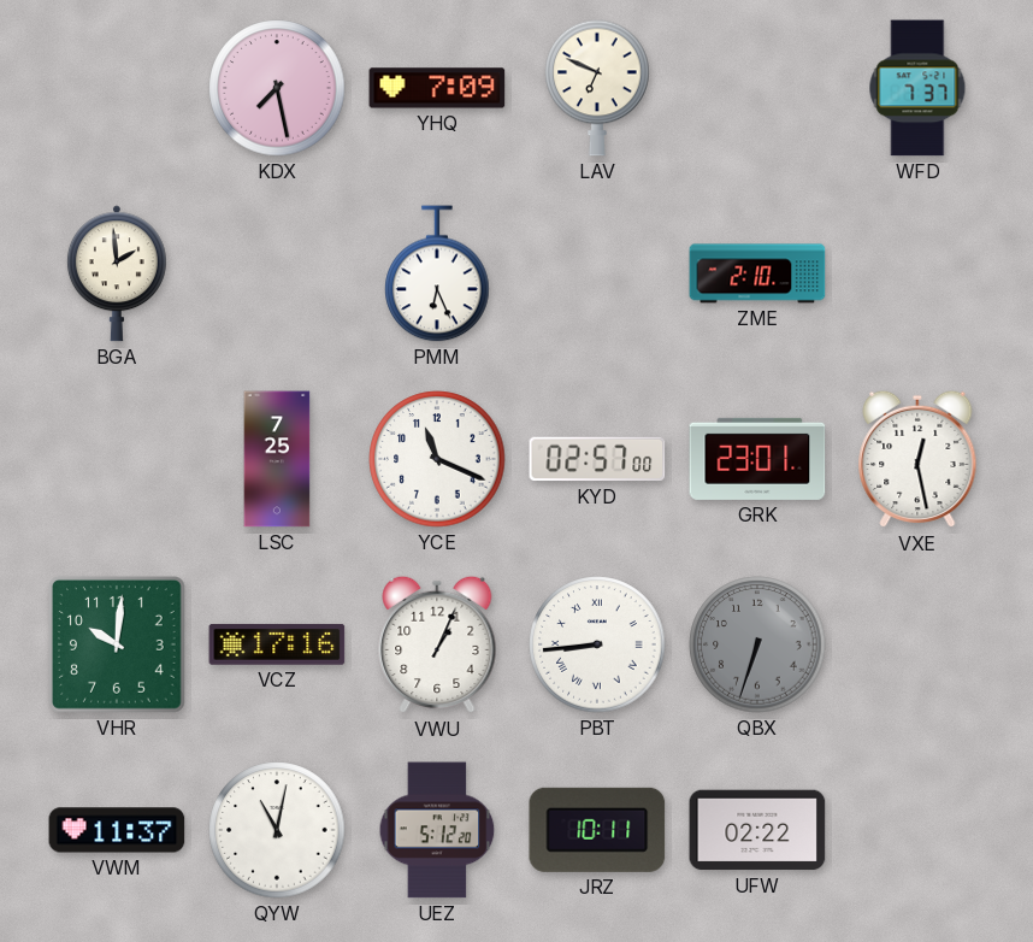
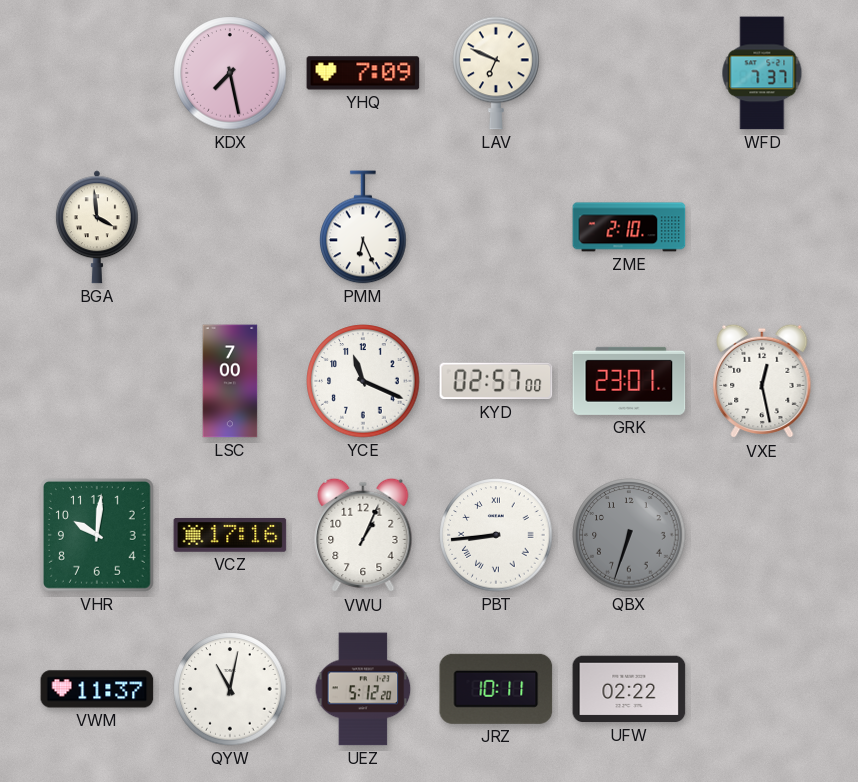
BGA: 1:59 -> 3:59
LSC: 7:25 -> 7:00
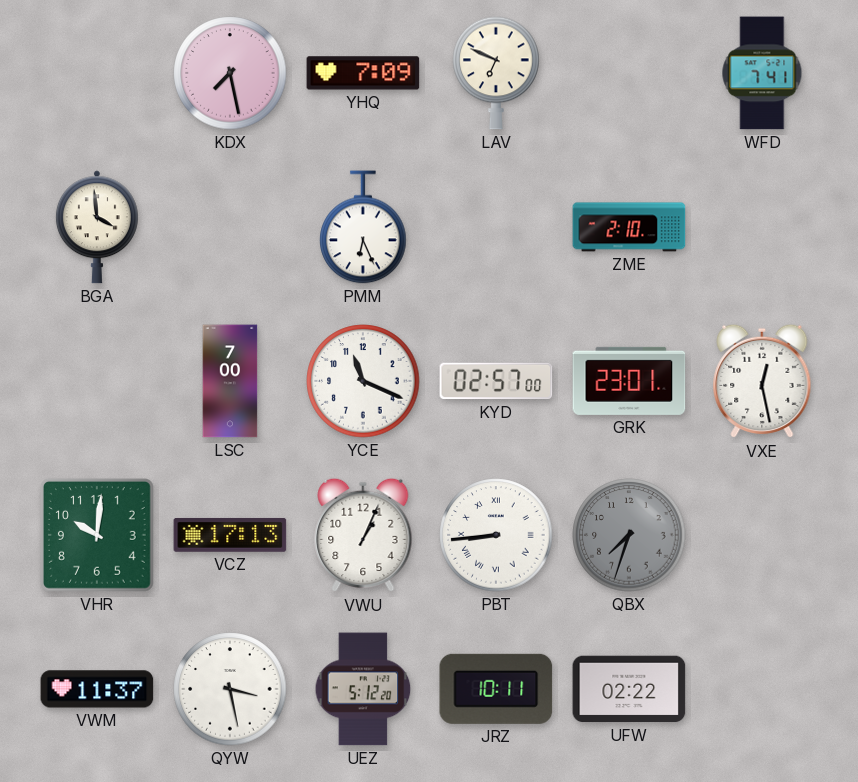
WFD: 7:37 -> 7:41
VCZ: 17:16 -> 17:13
QBX: 6:33 -> 7:33
QYW: 11:02 -> 3:28
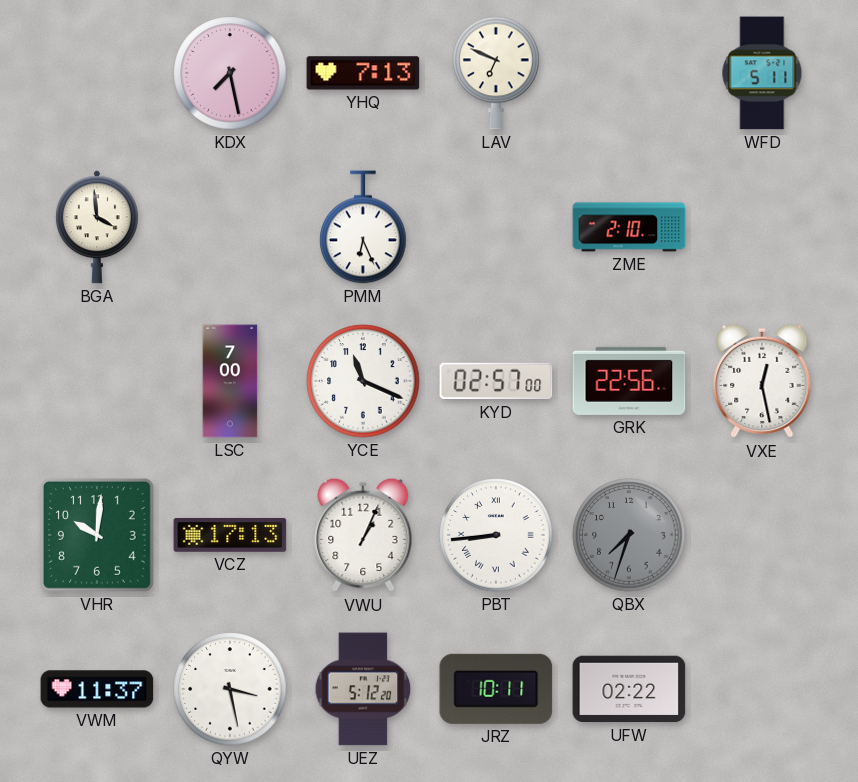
YHQ: 7:09 -> 7:13
WFD: 7:41 -> 5:11
GRK: 23:01 -> 22:56
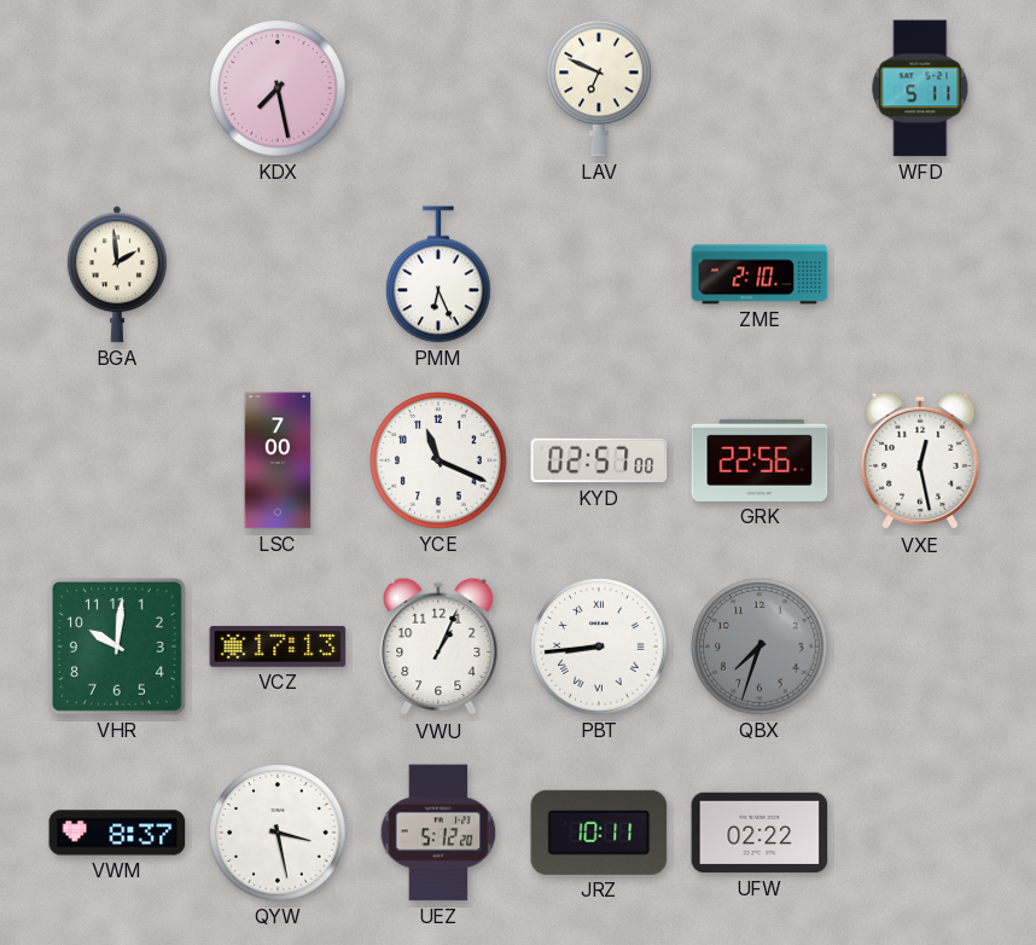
YHQ: 7:13 -> none
BGA: 3:59 -> 1:59
VWM: 11:37 -> 8:37
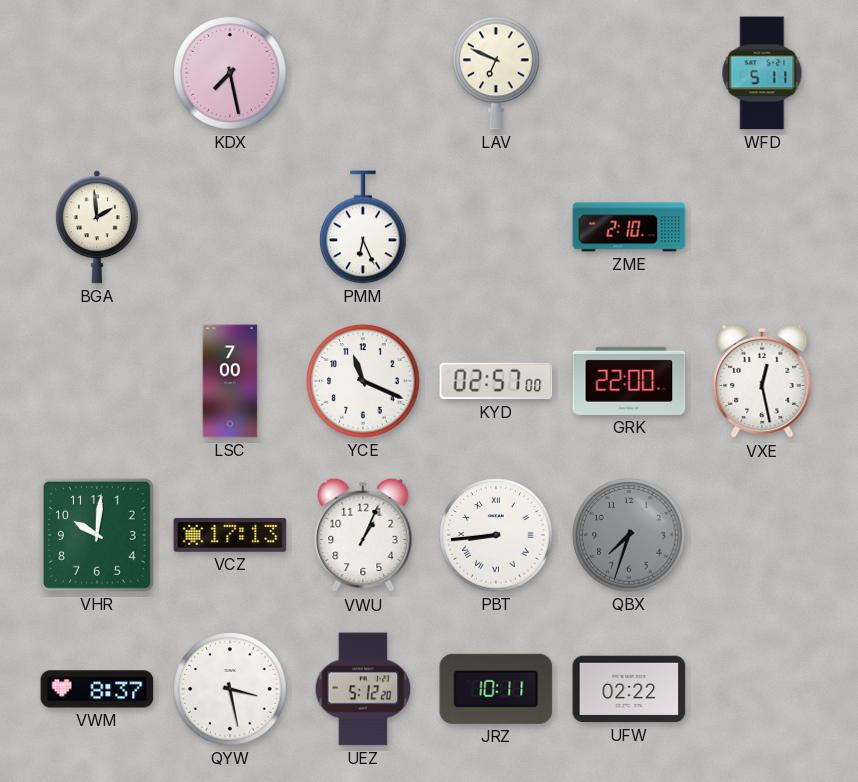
GRK: 22:56 -> 22:00
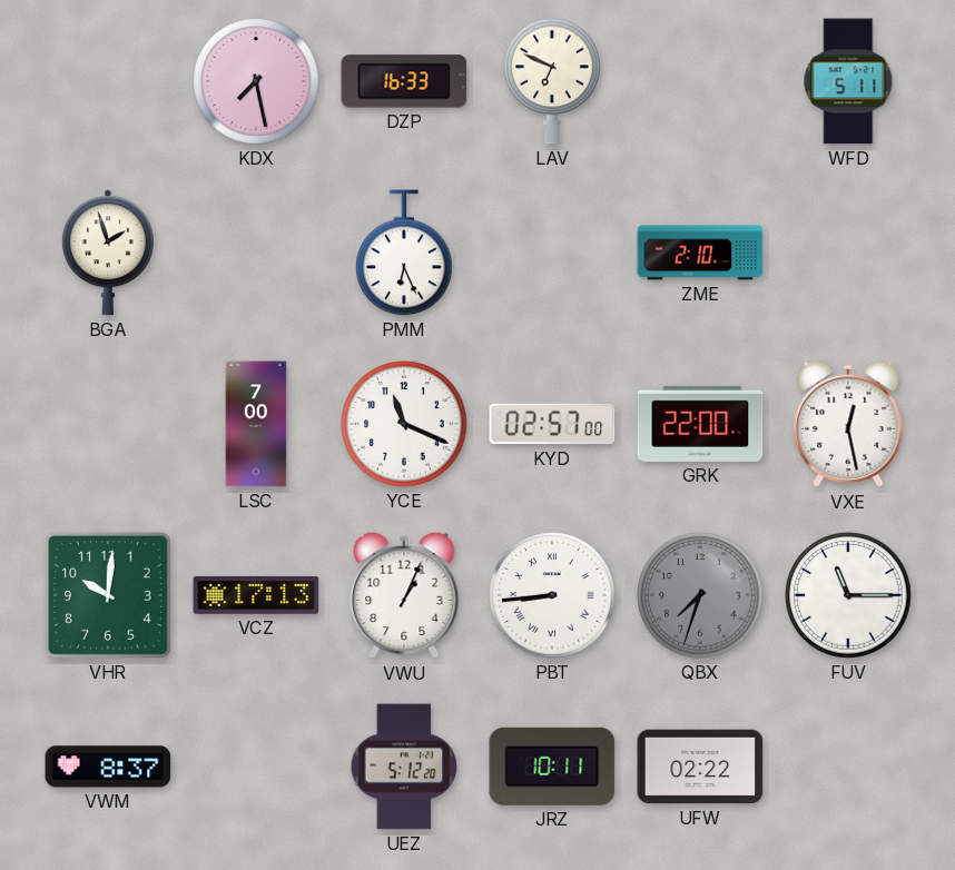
DZP: none -> 16:33
BGA: 1:59 -> 1:57
FUV: none -> 11:15
QYW: 3:28 -> none
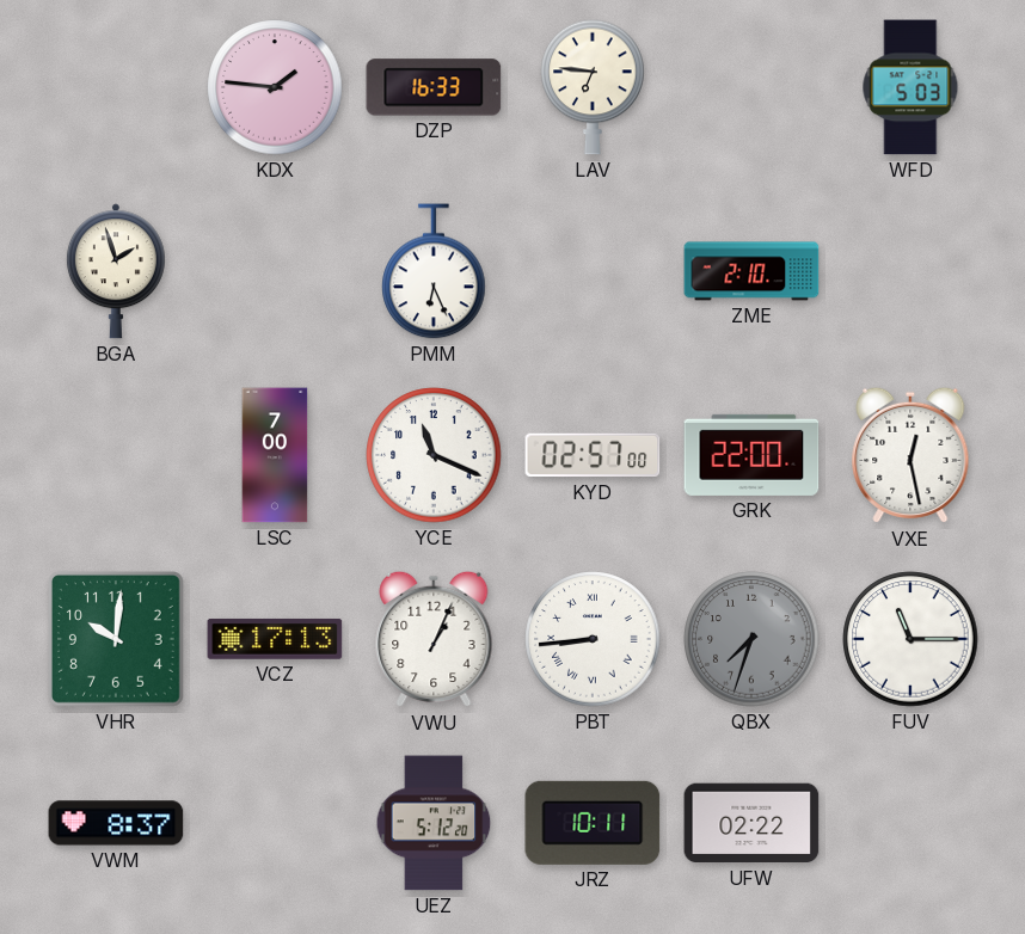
KDX: 7:28 -> 1:46
LAV: 6:49 -> 6:46
WFD: 5:11 -> 5:03
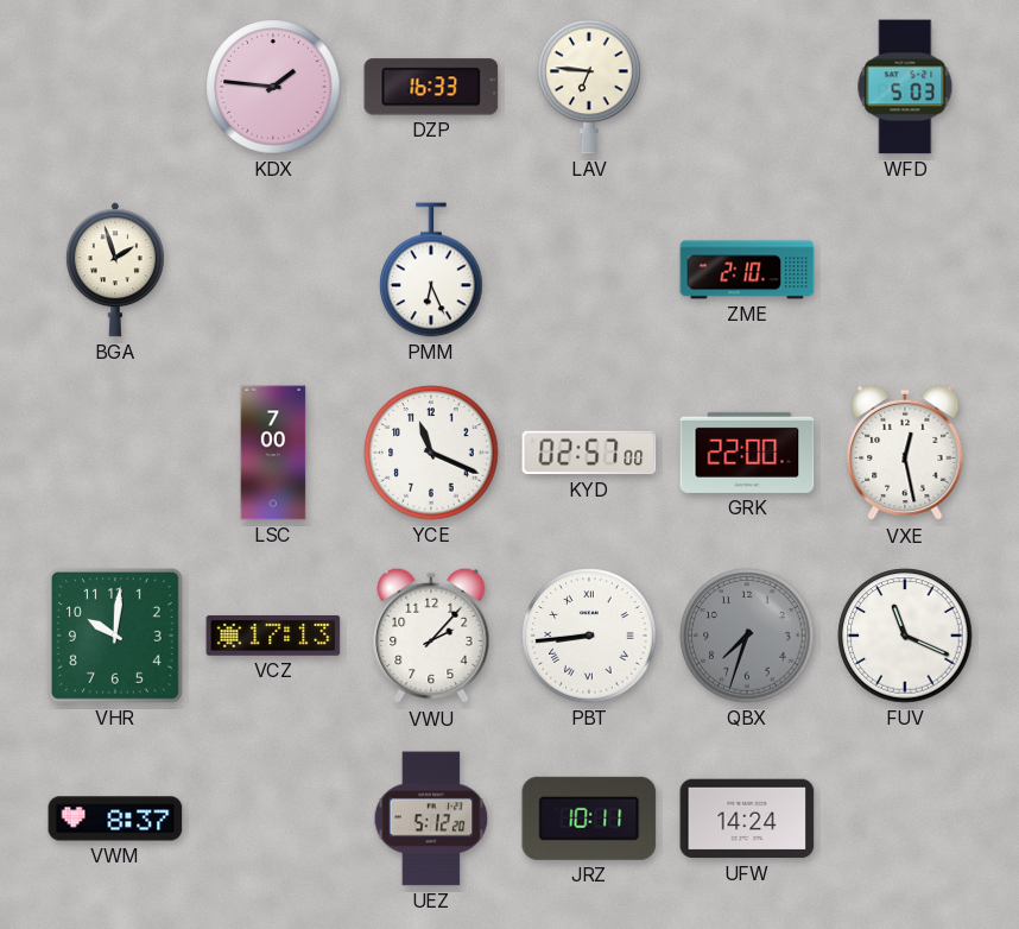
VWU: 1:04 -> 2:07
FUV: 11:15 -> 11:19
UFW: 02:22 -> 14:24
